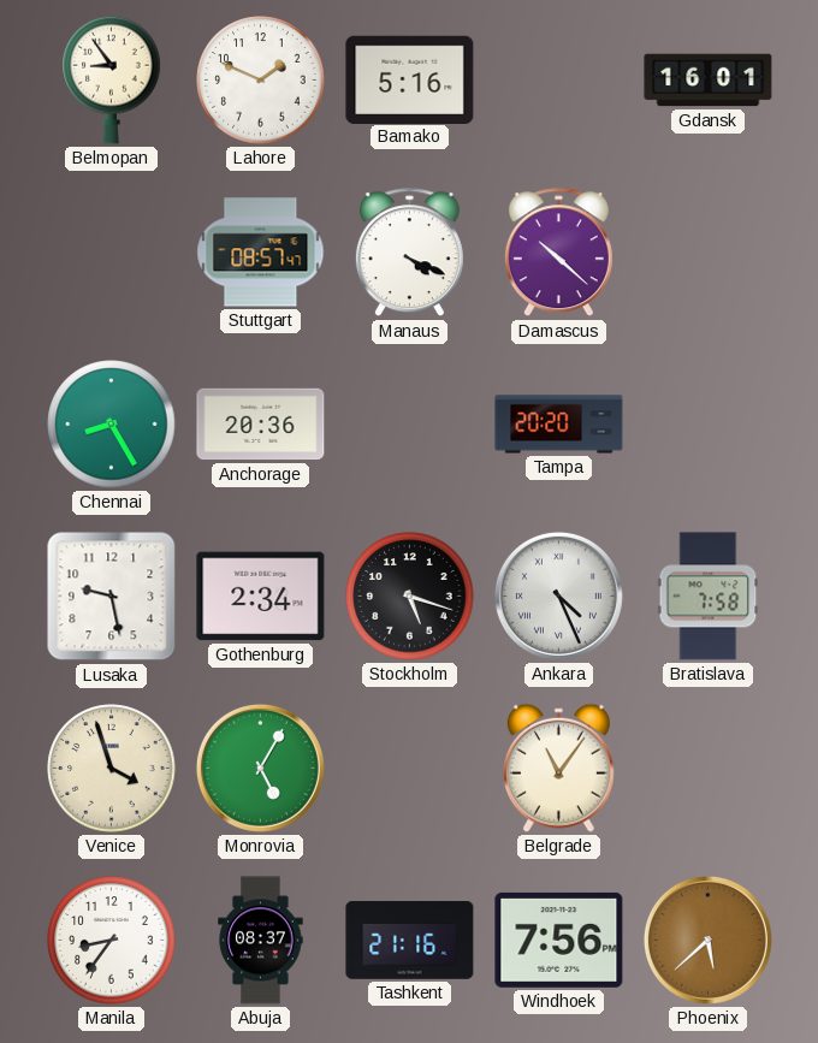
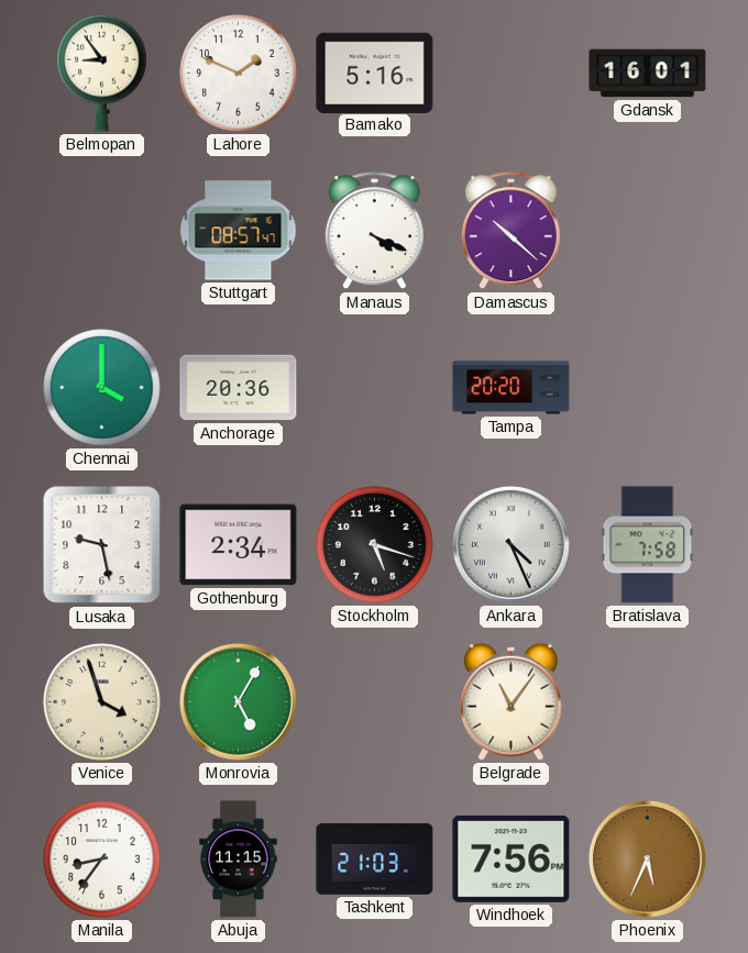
Chennai: 8:25 -> 4:00
Abuja: 08:37 -> 11:15
Tashkent: 21:16 -> 21:03
Phoenix: 5:38 -> 5:34
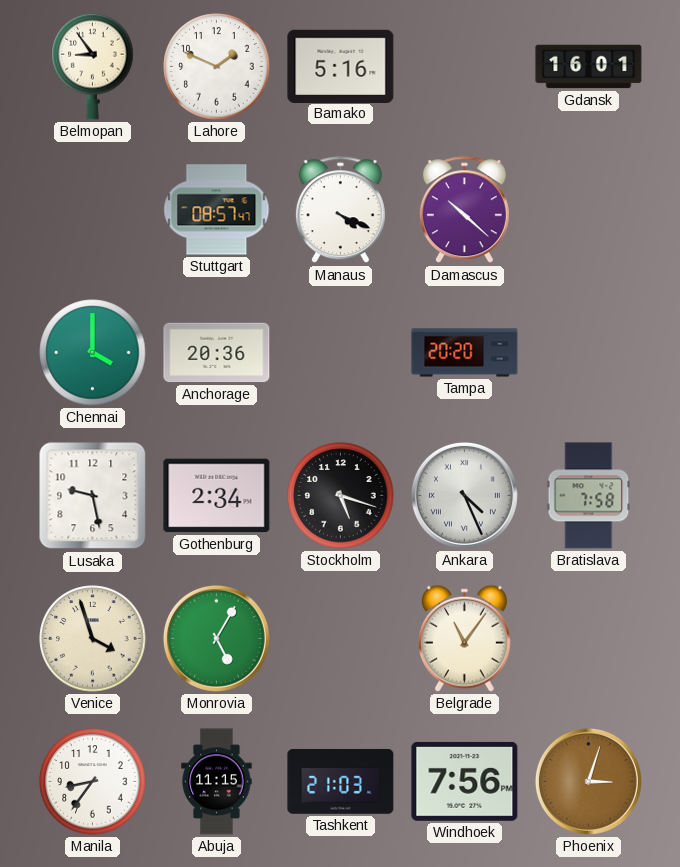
Phoenix: 5:34 -> 3:03
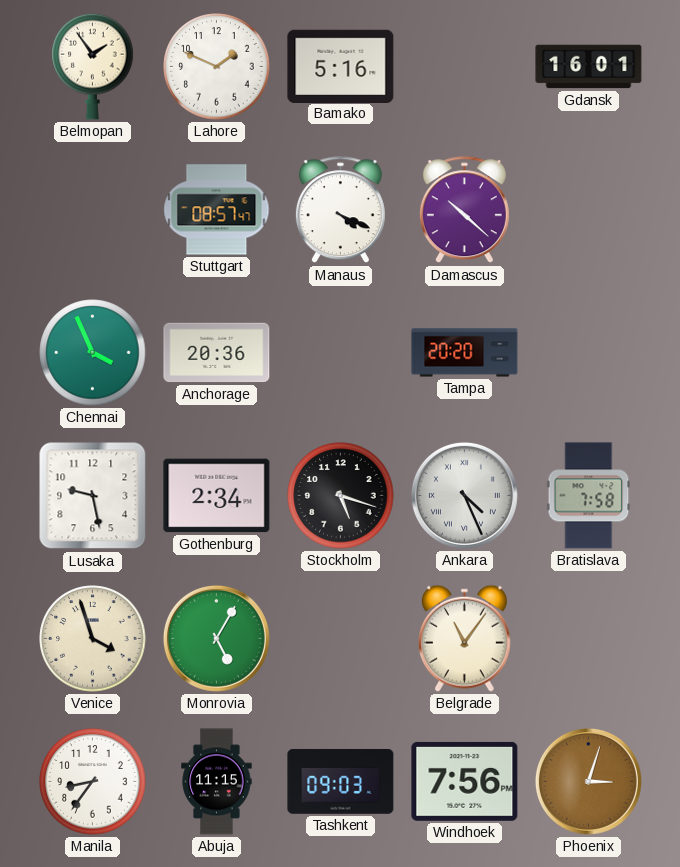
Belmopan: 8:54 -> 1:54
Chennai: 4:00 -> 3:56
Tashkent: 21:03 -> 09:03
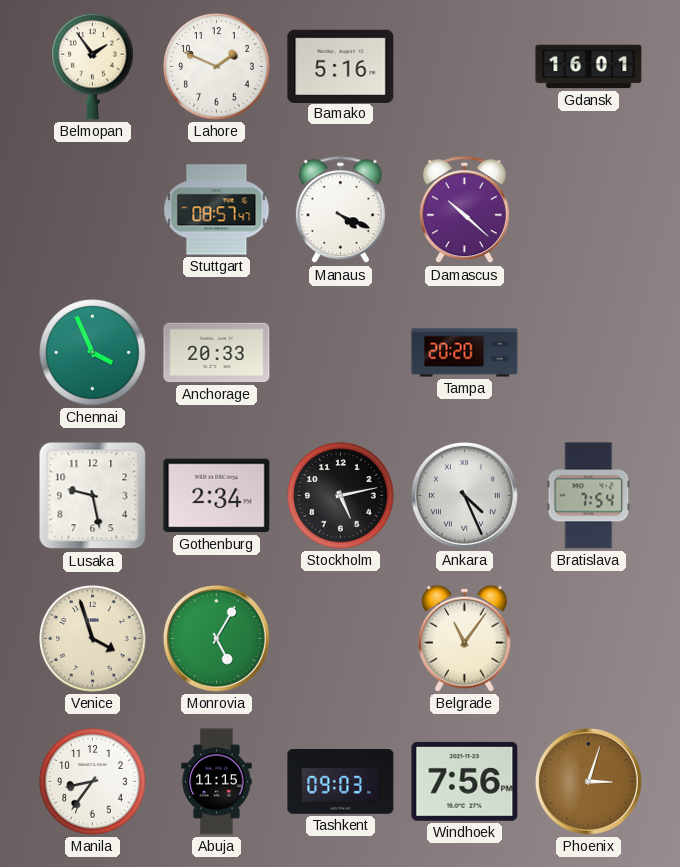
Anchorage: 20:36 -> 20:33
Stockholm: 5:18 -> 5:13
Bratislava: 7:58 -> 7:54
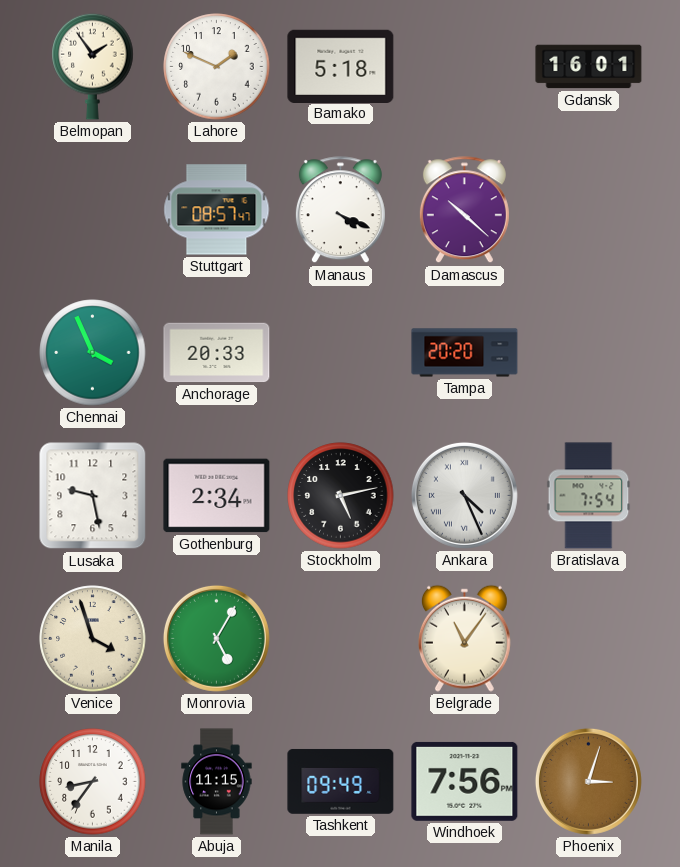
Bamako: 5:16 -> 5:18
Tashkent: 09:03 -> 09:49
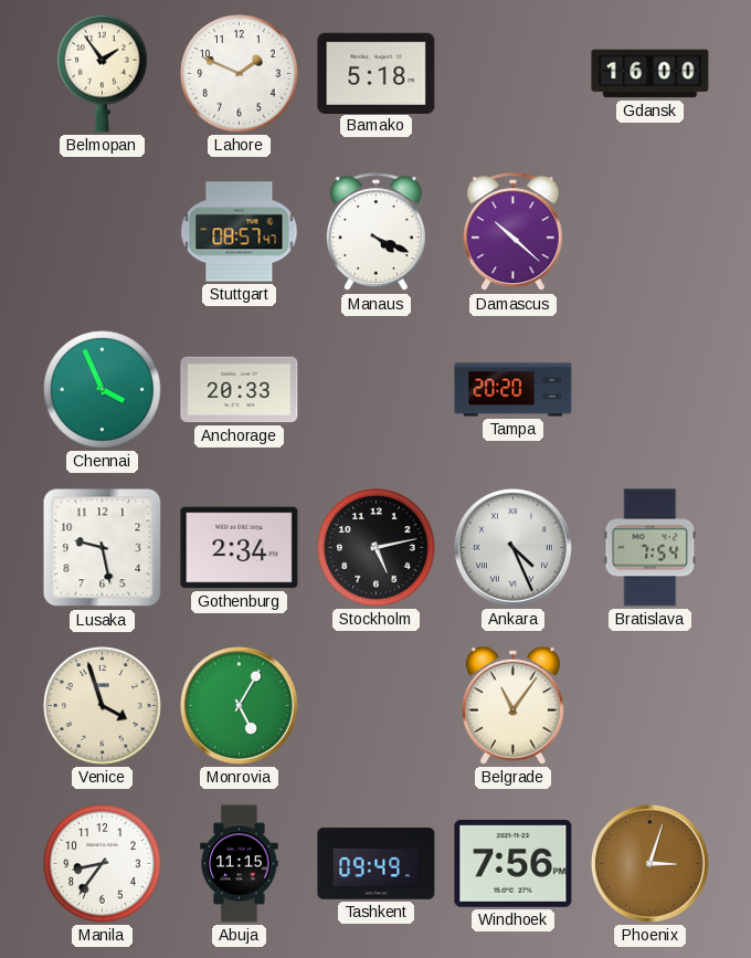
Gdansk: 16:01 -> 16:00
